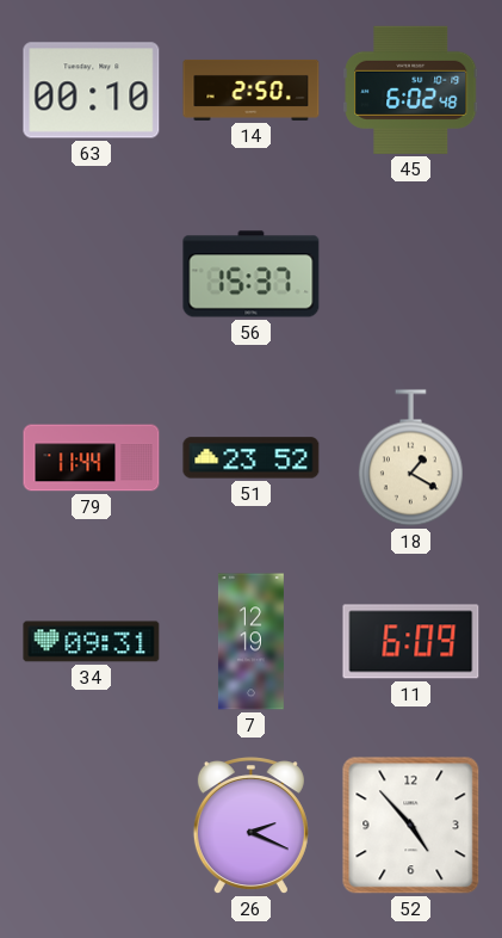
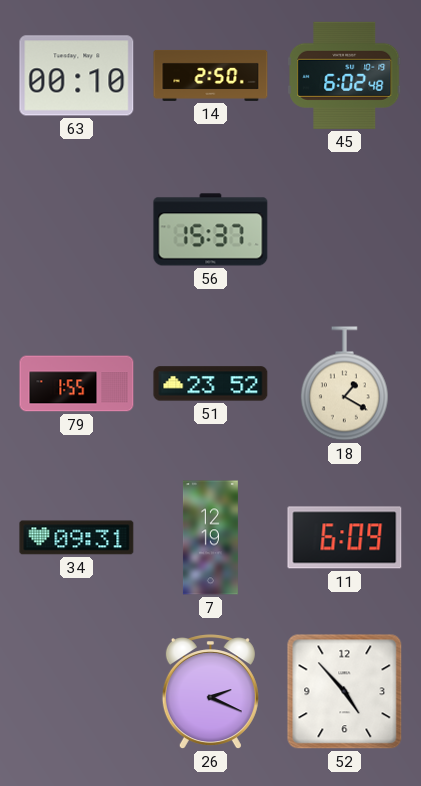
79: 11:44 -> 1:55
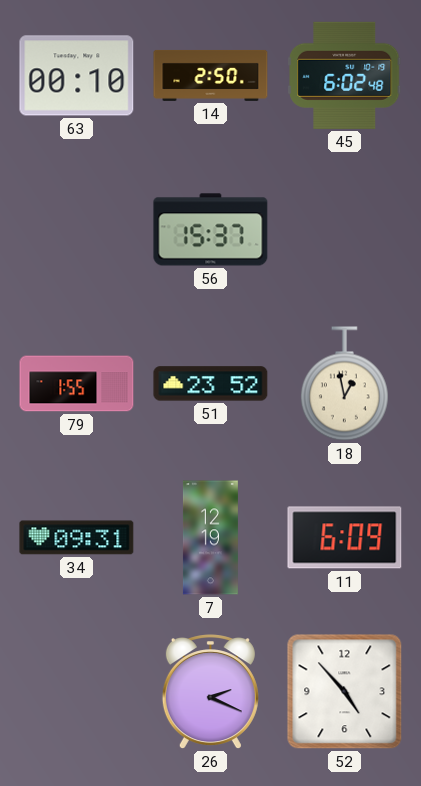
18: 1:20 -> 12:58
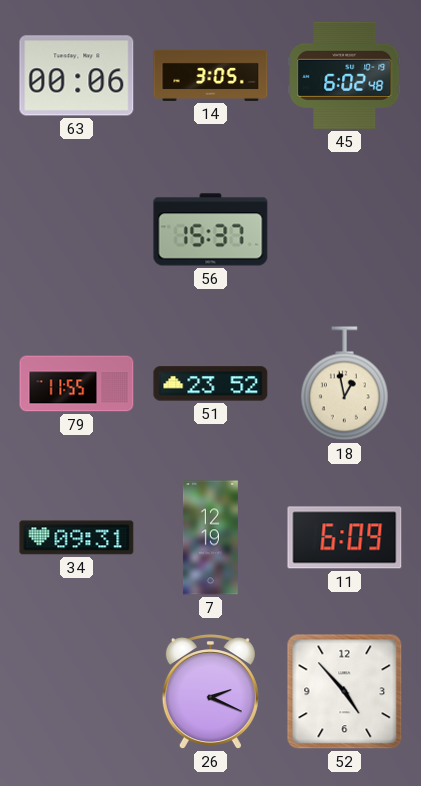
63: 00:10 -> 00:06
14: 2:50 -> 3:05
79: 1:55 -> 11:55
